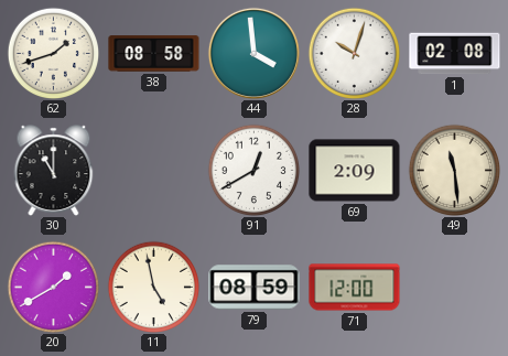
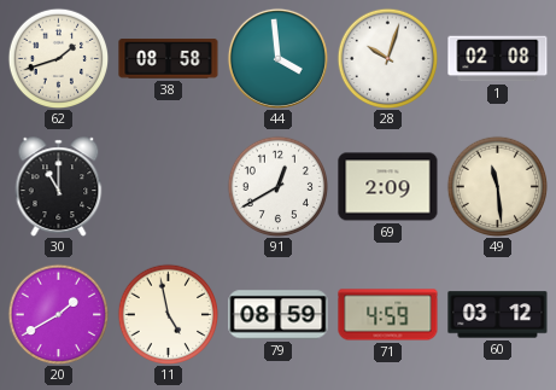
71: 12:00 -> 4:59
60: none -> 03:12
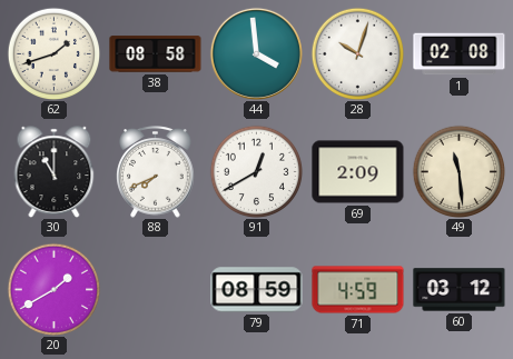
88: none -> 7:41
11: 4:58 -> none
